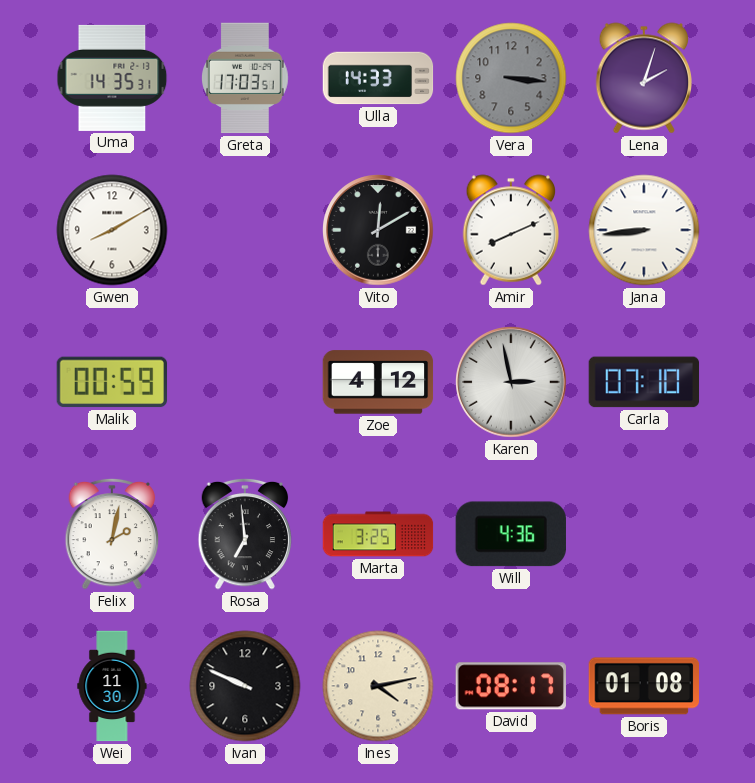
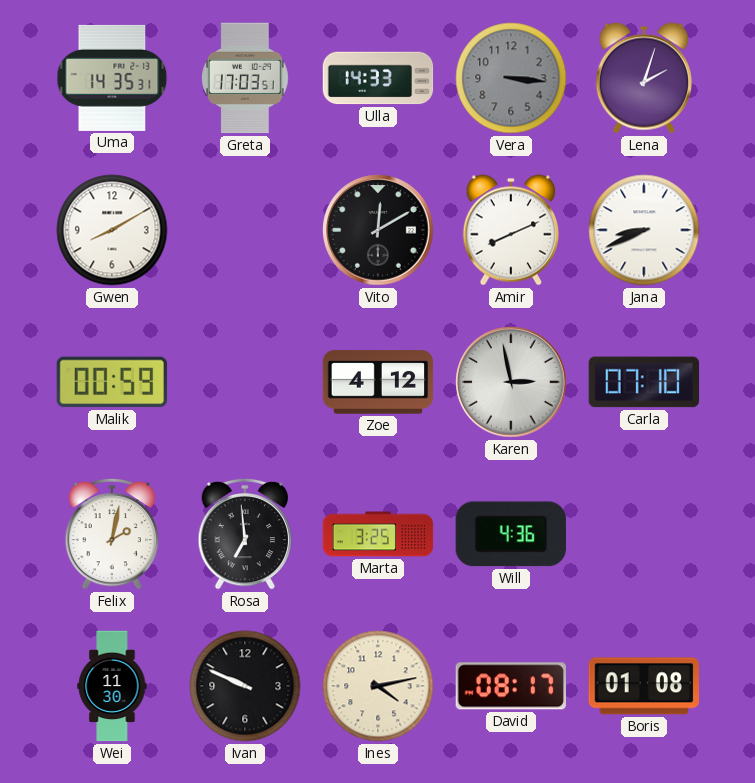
Jana: 8:44 -> 8:41
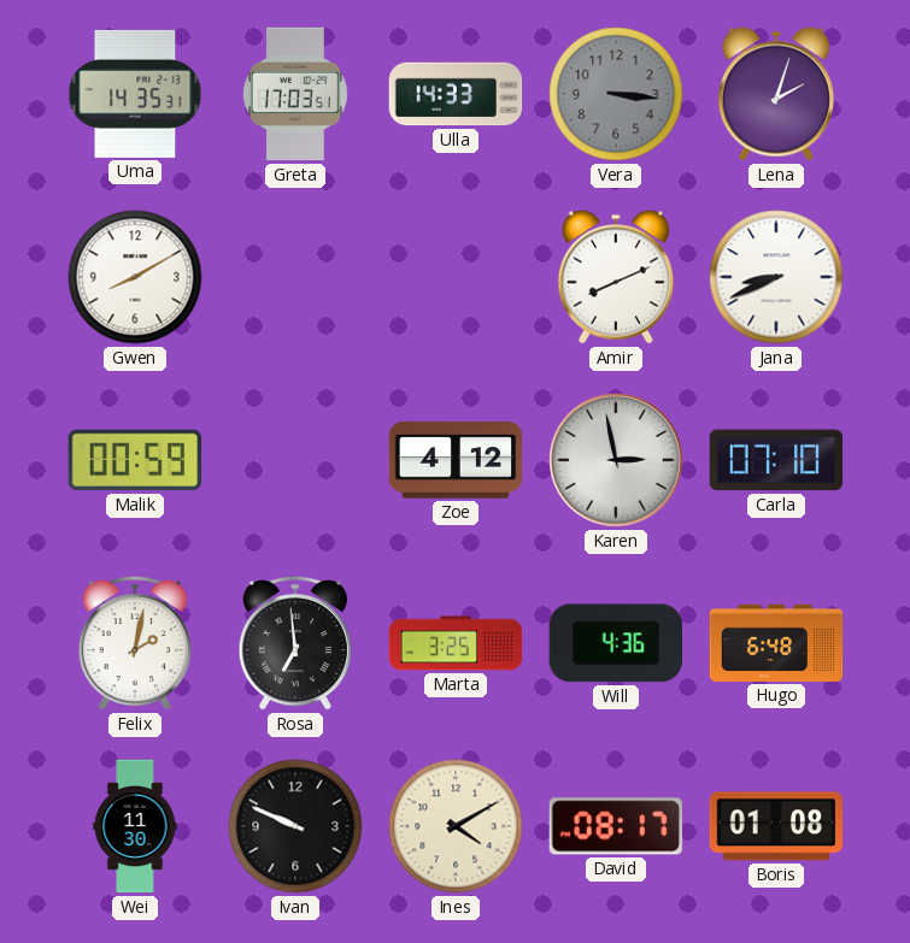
Vito: 12:10 -> none
Hugo: none -> 6:48
Ines: 4:13 -> 4:10
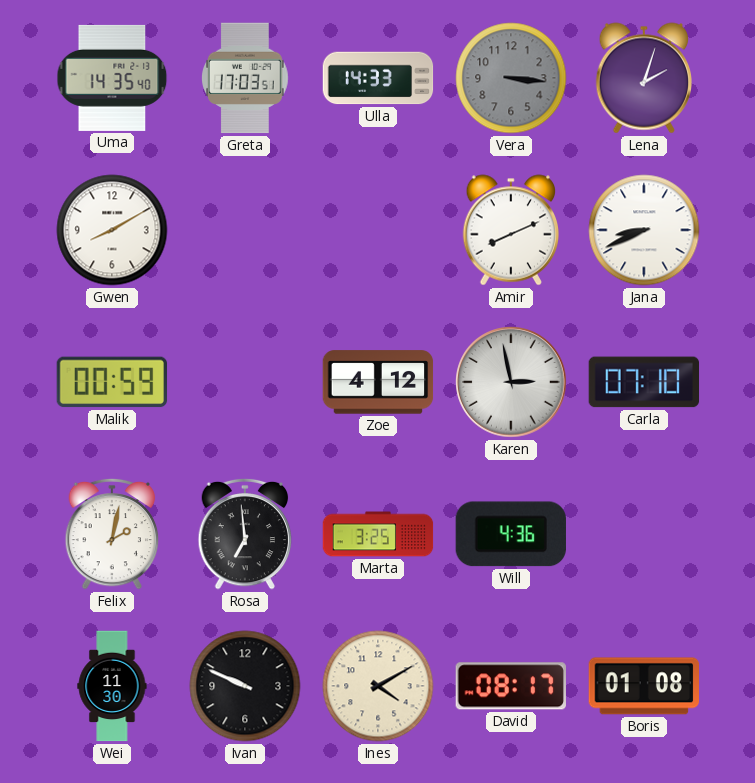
Uma: 14:35:31 -> 14:35:40
Hugo: 6:48 -> none
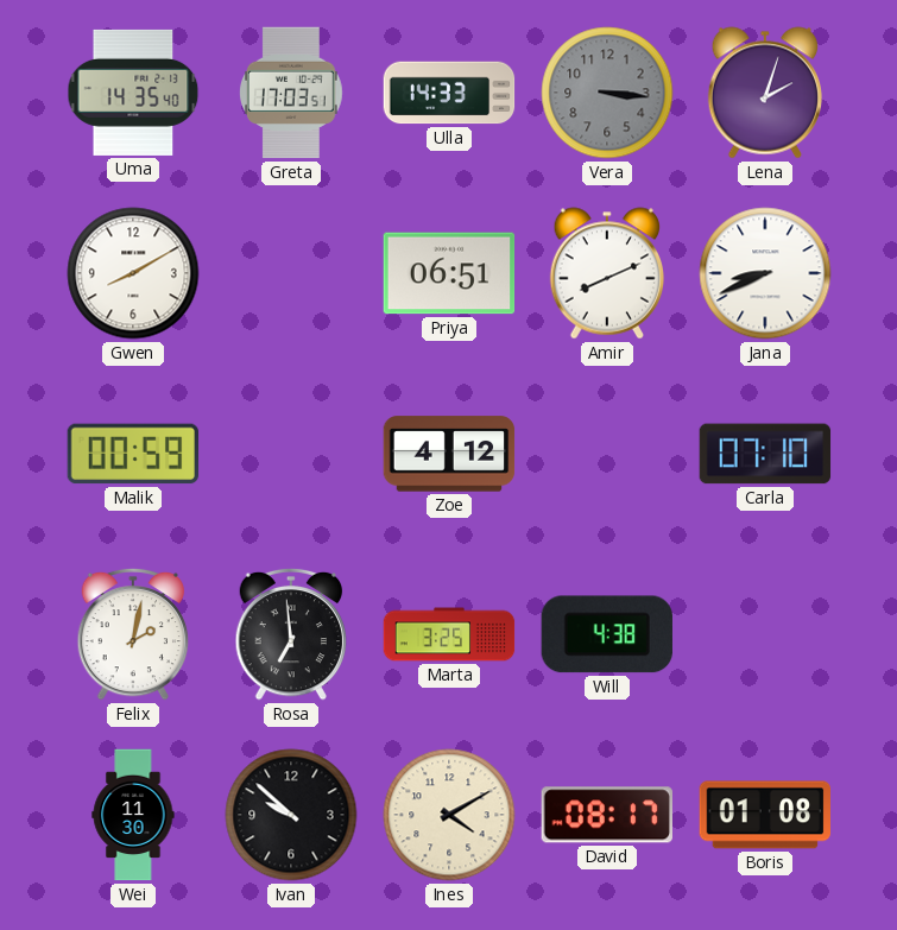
Priya: none -> 06:51
Karen: 2:58 -> none
Will: 4:36 -> 4:38
Ivan: 9:49 -> 9:52
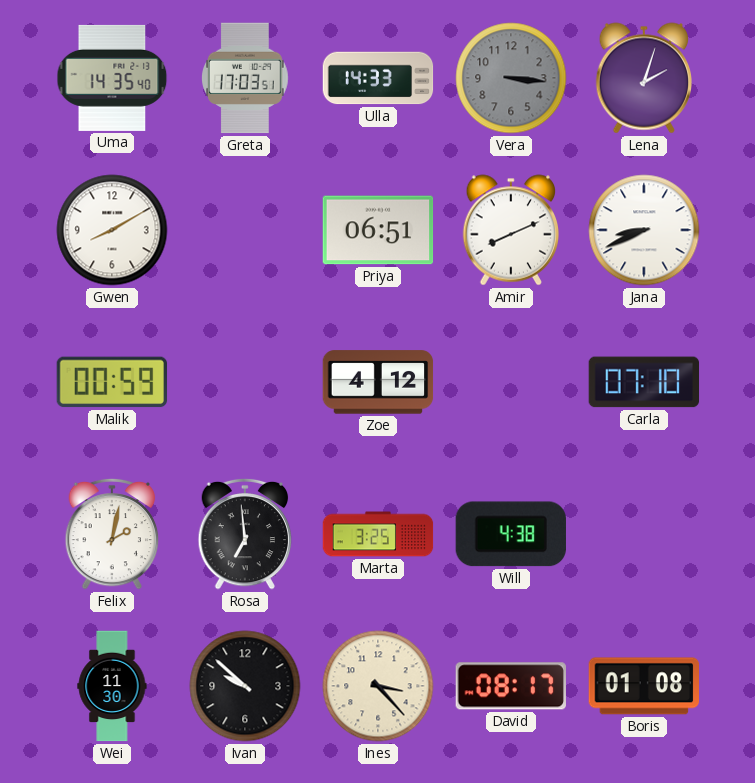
Ines: 4:10 -> 3:23
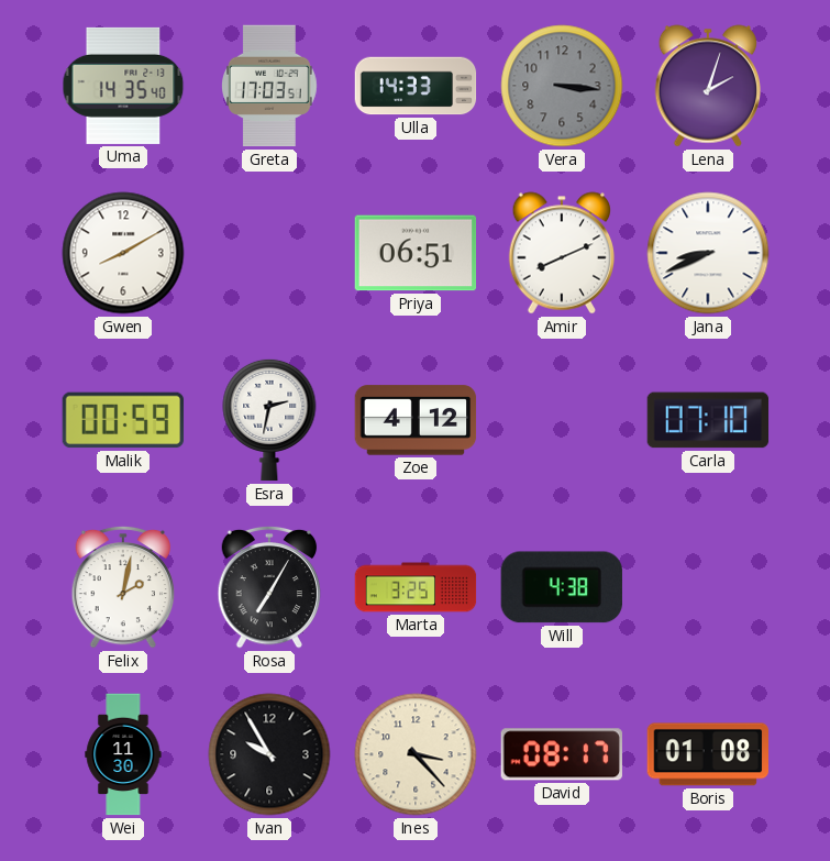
Esra: none -> 2:32
Rosa: 6:59 -> 7:05
Ivan: 9:52 -> 9:55
